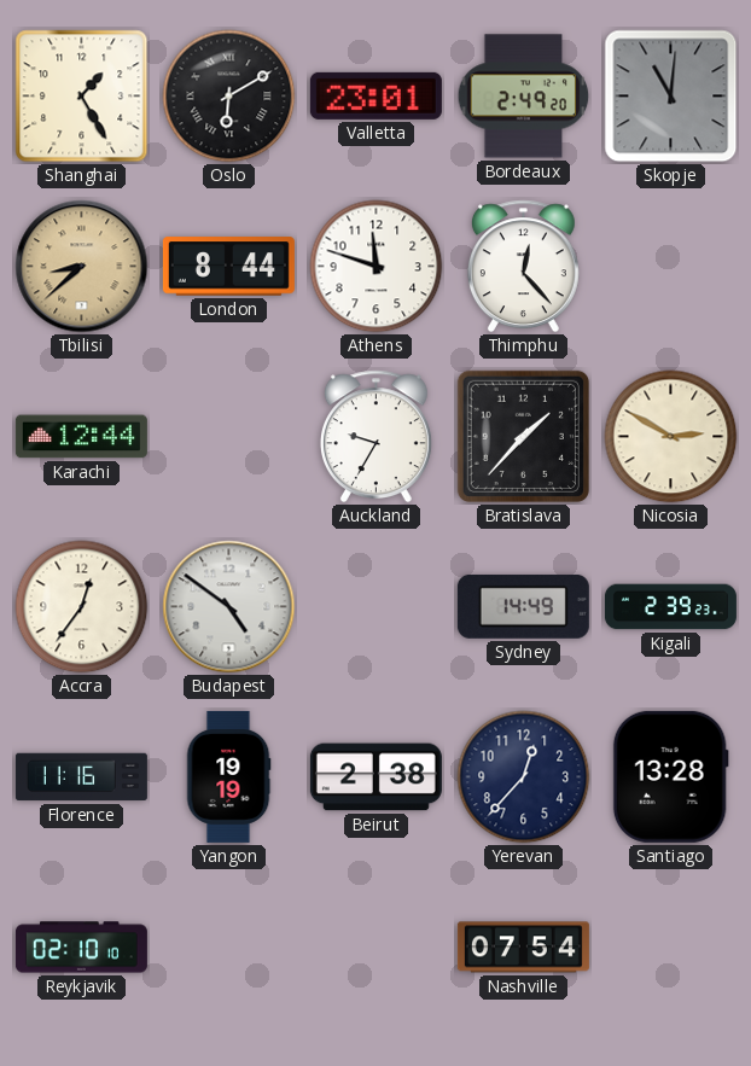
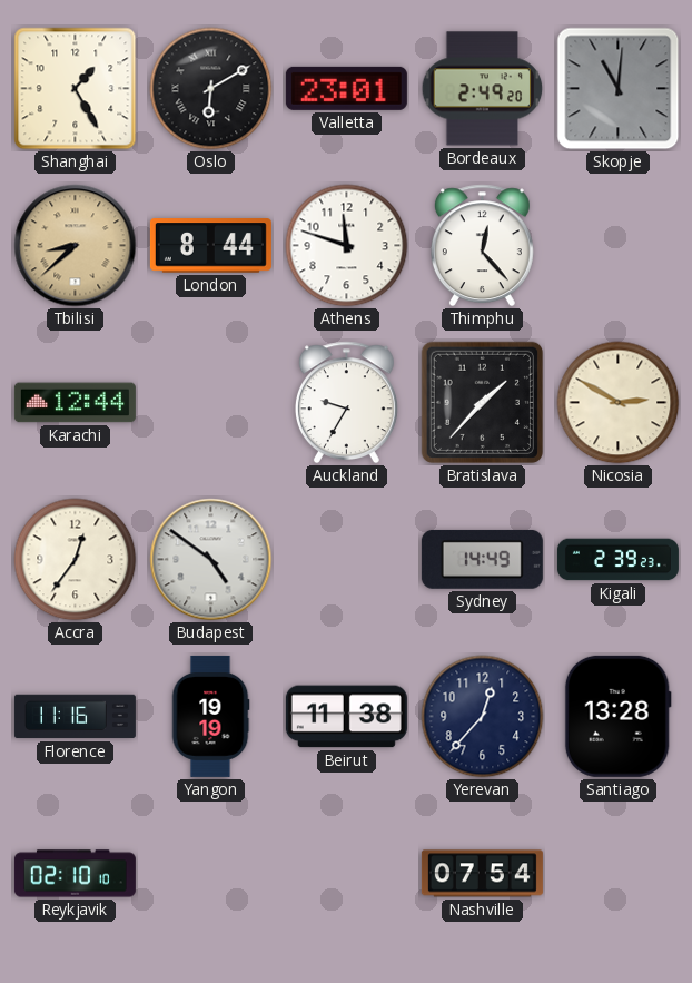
Beirut: 2:38 -> 11:38
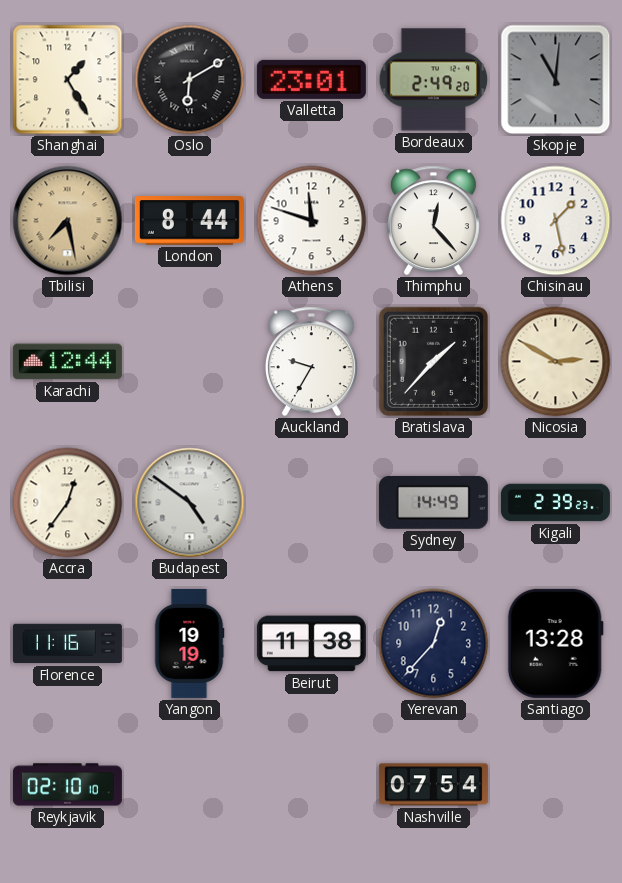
Tbilisi: 8:38 -> 7:28
Chisinau: none -> 1:28
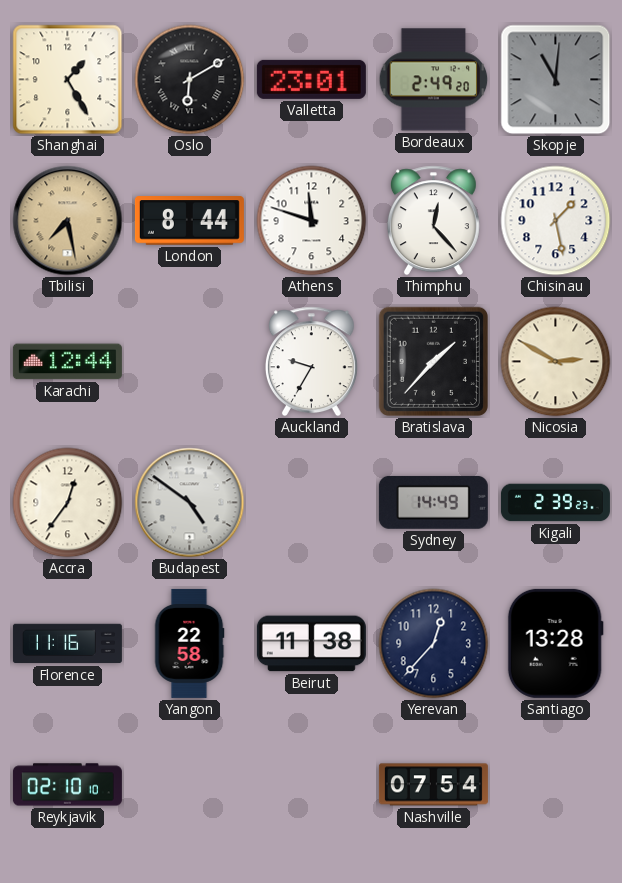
Yangon: 19:19 -> 22:58
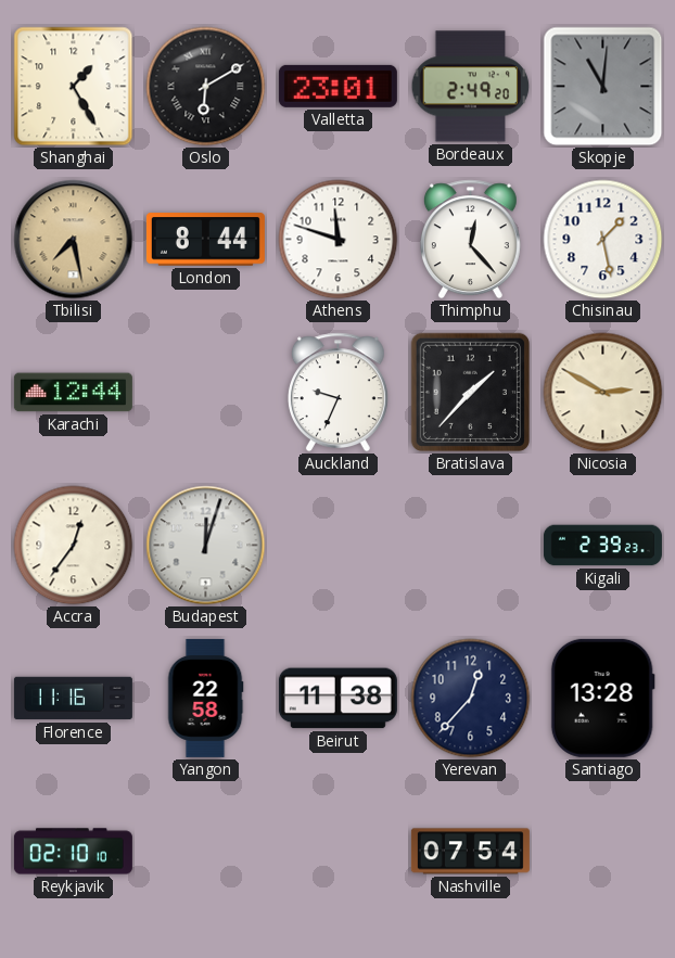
Auckland: 9:35 -> 9:34
Budapest: 4:51 -> 12:03
Sydney: 14:49 -> none
